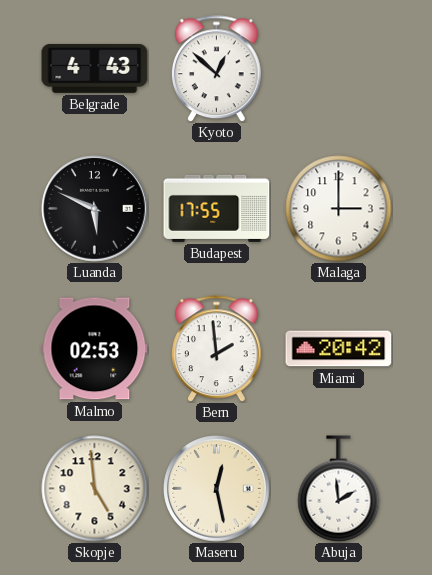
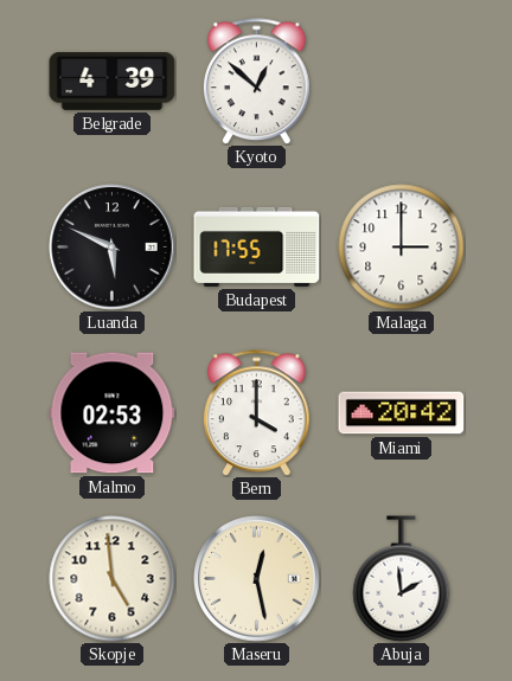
Belgrade: 4:43 -> 4:39
Bern: 1:59 -> 4:00
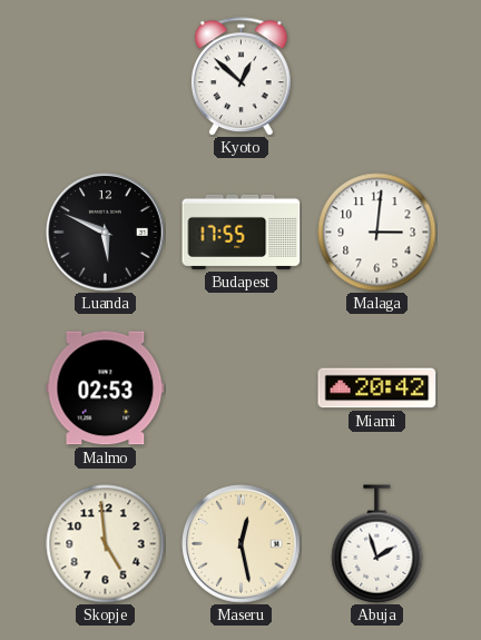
Belgrade: 4:39 -> none
Malaga: 3:00 -> 3:01
Bern: 4:00 -> none
Abuja: 1:59 -> 1:57
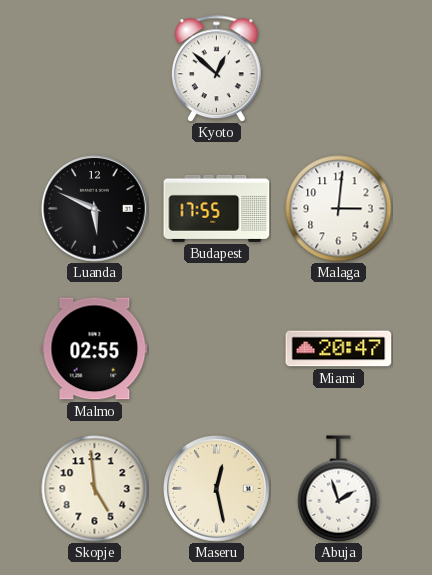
Malmo: 02:53 -> 02:55
Miami: 20:42 -> 20:47
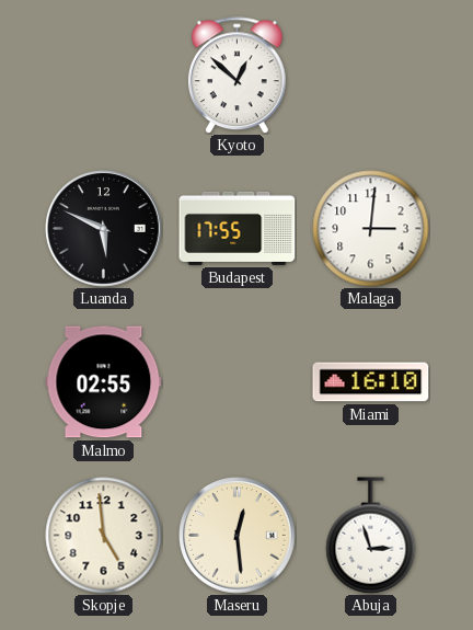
Miami: 20:47 -> 16:10
Maseru: 12:28 -> 12:29
Abuja: 1:57 -> 2:57
